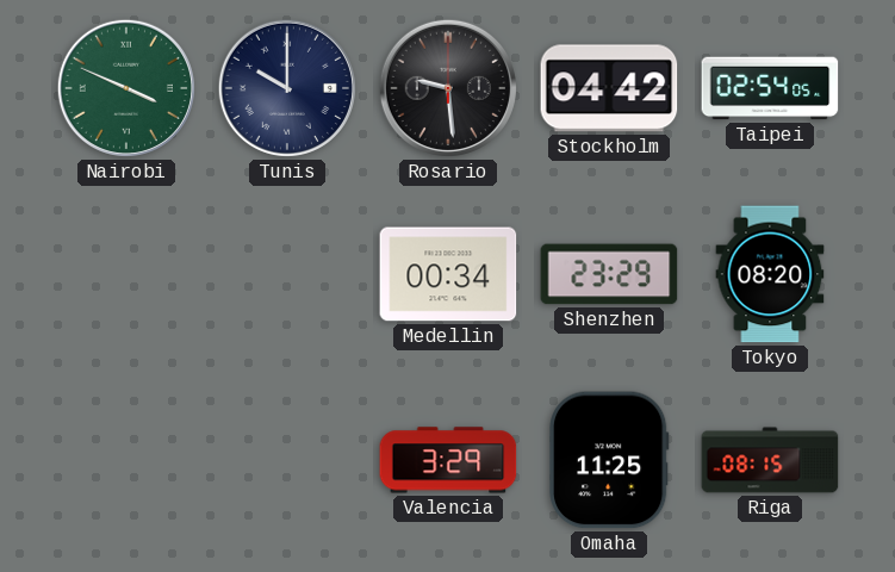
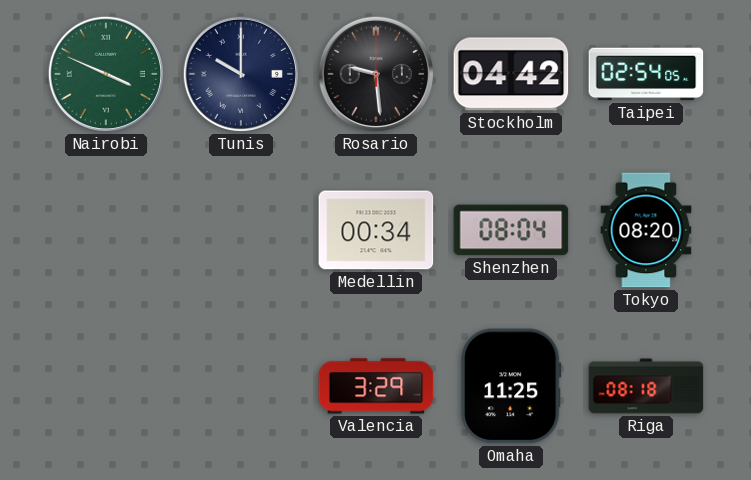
Shenzhen: 23:29 -> 08:04
Riga: 08:15 -> 08:18
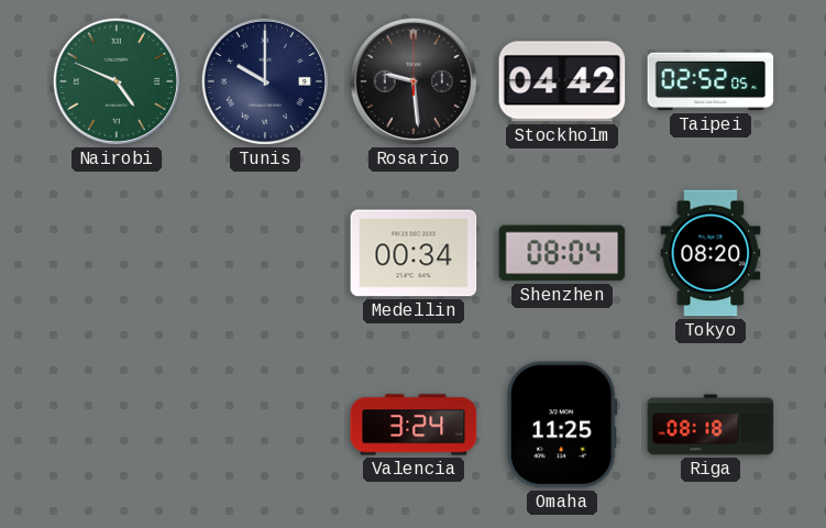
Nairobi: 3:49 -> 4:49
Taipei: 02:54 -> 02:52
Valencia: 3:29 -> 3:24
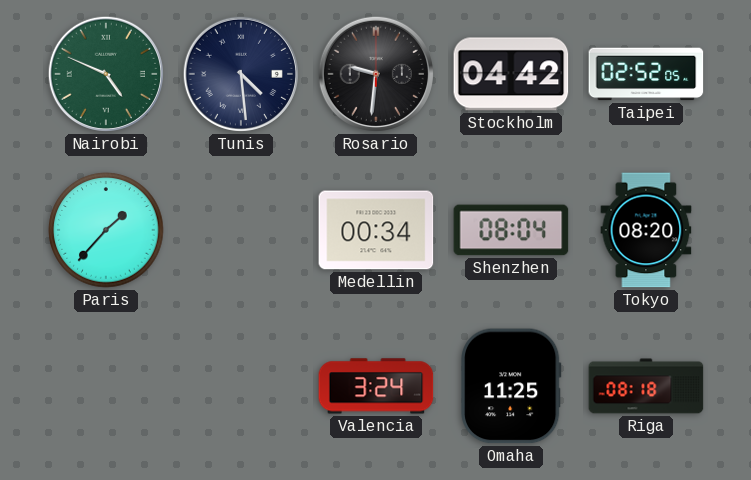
Tunis: 10:00 -> 4:29
Rosario: 9:29 -> 9:31
Paris: none -> 1:37
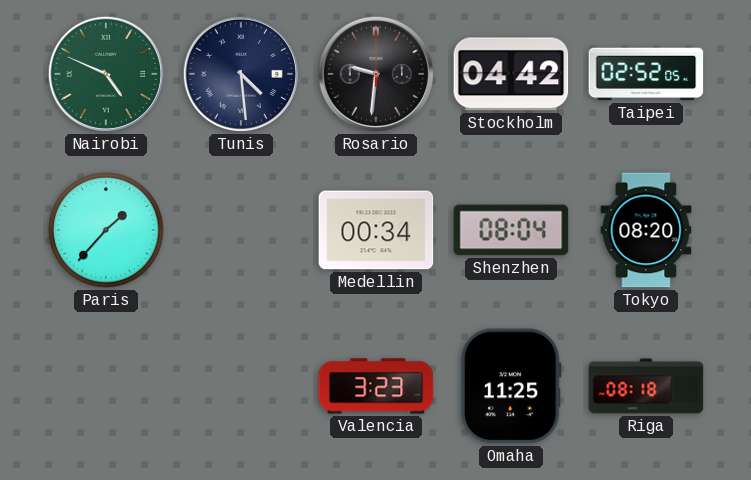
Valencia: 3:24 -> 3:23
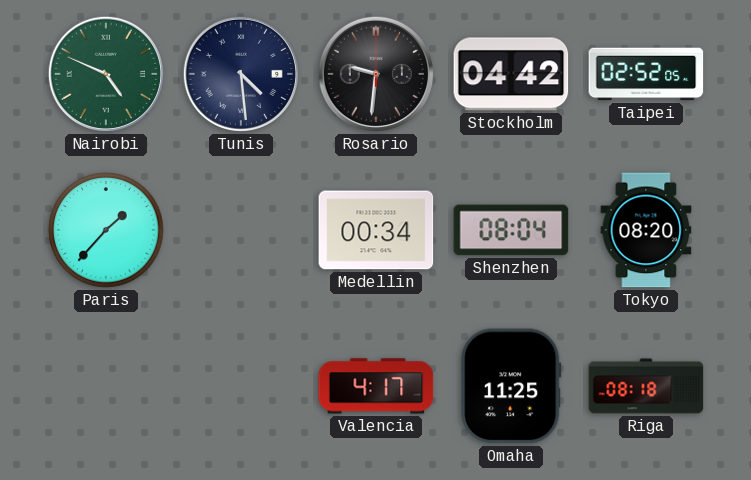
Valencia: 3:23 -> 4:17
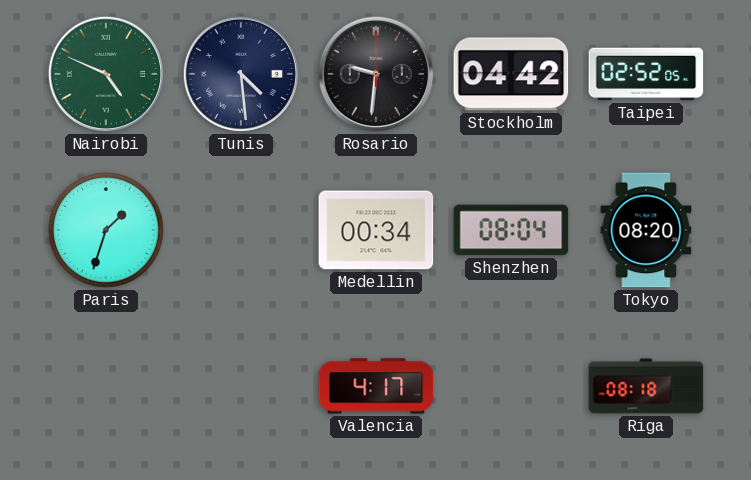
Paris: 1:37 -> 1:33
Omaha: 11:25 -> none
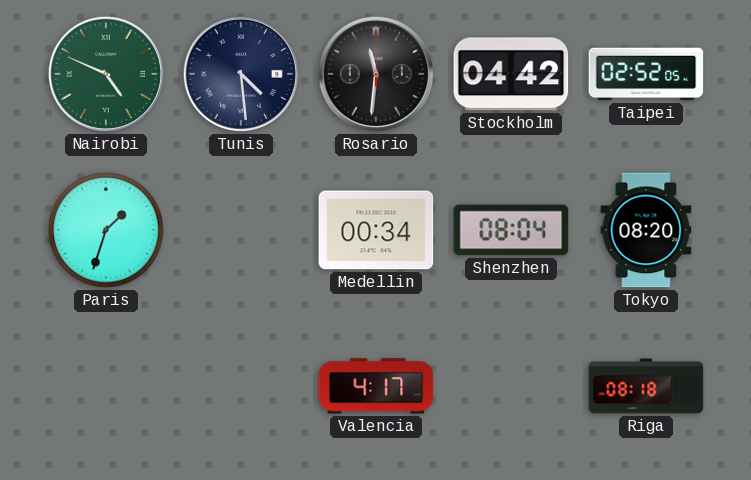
Rosario: 9:31 -> 11:31
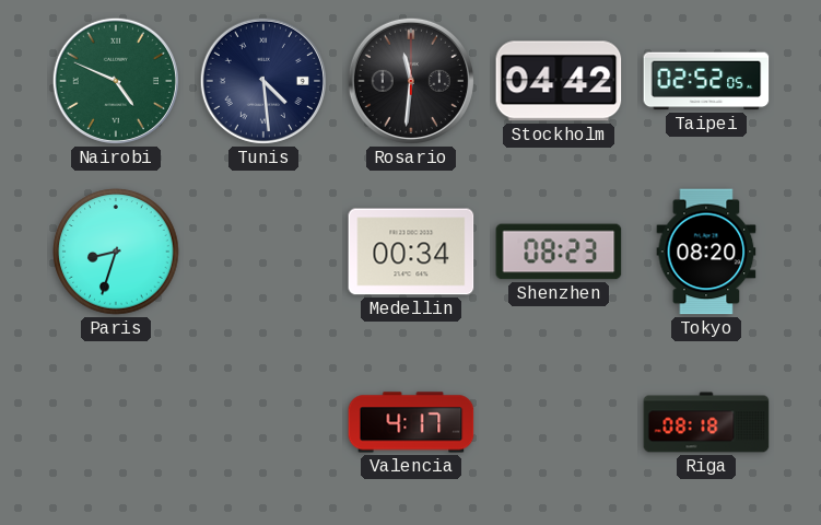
Paris: 1:33 -> 8:33
Shenzhen: 08:04 -> 08:23
